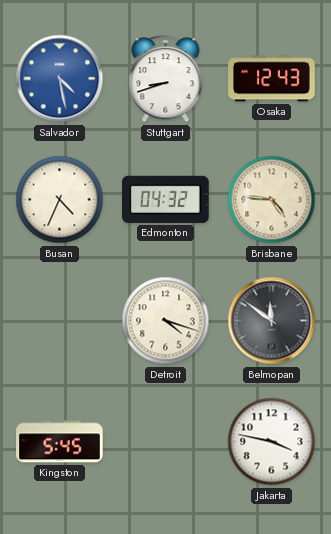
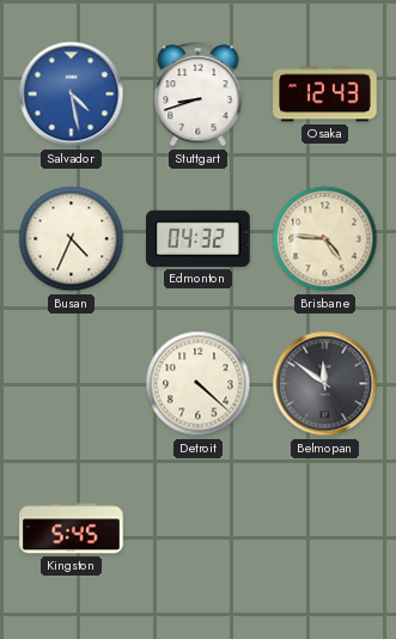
Detroit: 4:18 -> 4:22
Jakarta: 3:47 -> none
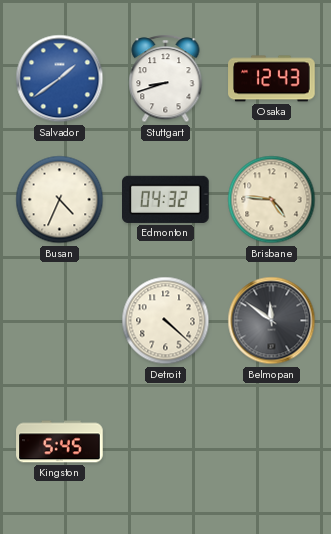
Salvador: 4:28 -> 1:39
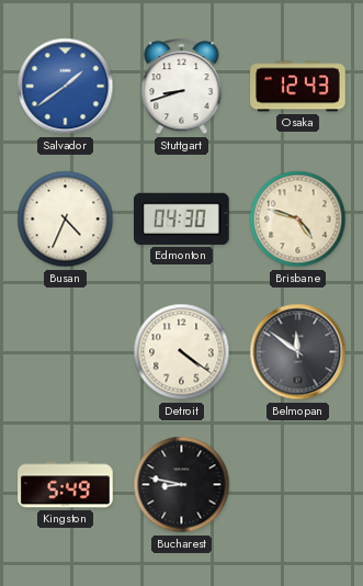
Edmonton: 04:32 -> 04:30
Brisbane: 4:46 -> 4:48
Detroit: 4:22 -> 4:21
Kingston: 5:45 -> 5:49
Bucharest: none -> 8:47
